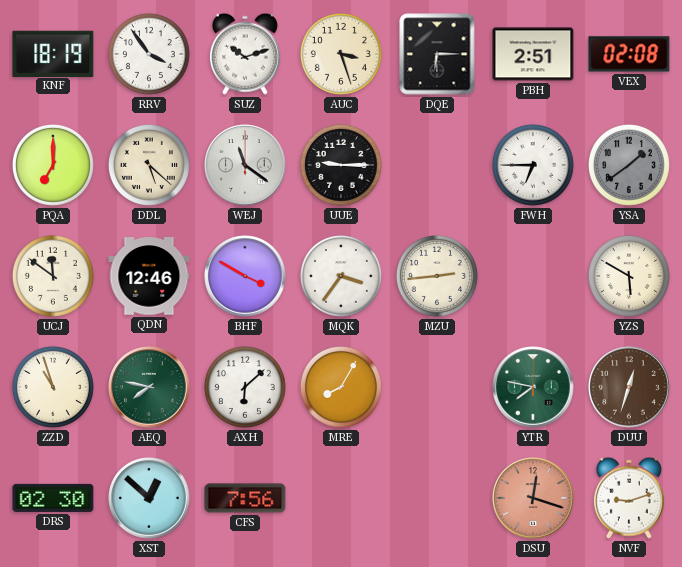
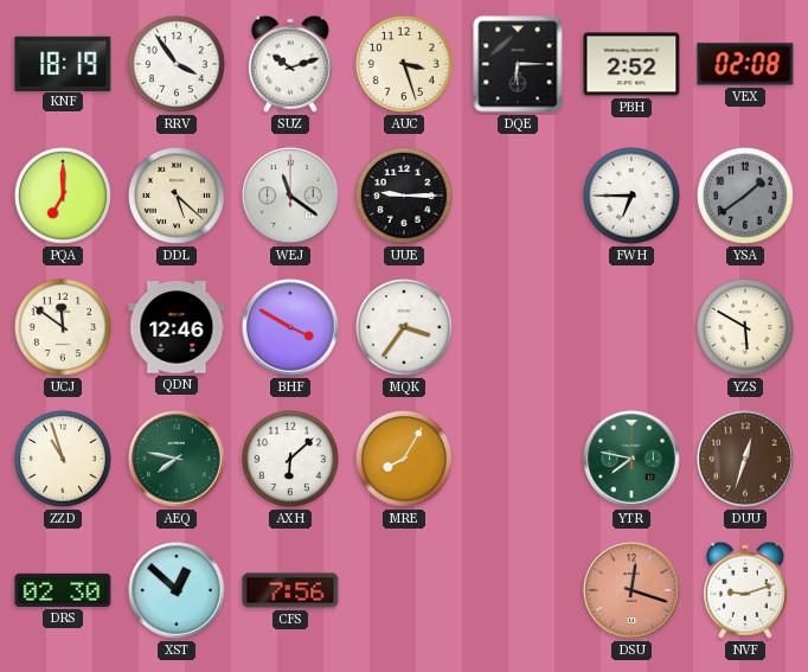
PBH: 2:51 -> 2:52
MZU: 2:44 -> none
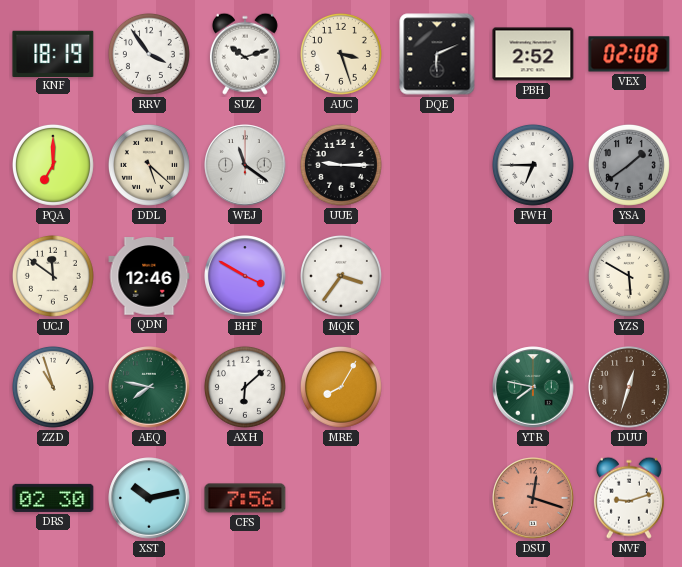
DQE: 6:15 -> 6:11
XST: 12:52 -> 10:13
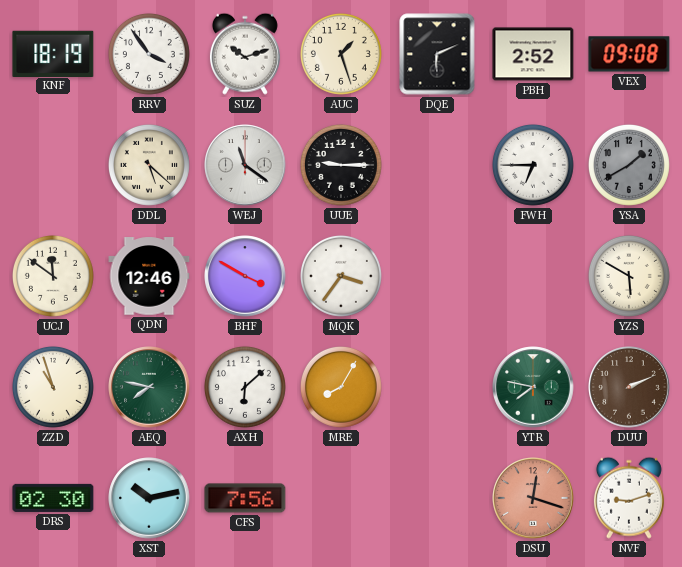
AUC: 3:27 -> 1:27
VEX: 02:08 -> 09:08
PQA: 7:00 -> none
YSA: 1:39 -> 1:40
DUU: 12:33 -> 2:11
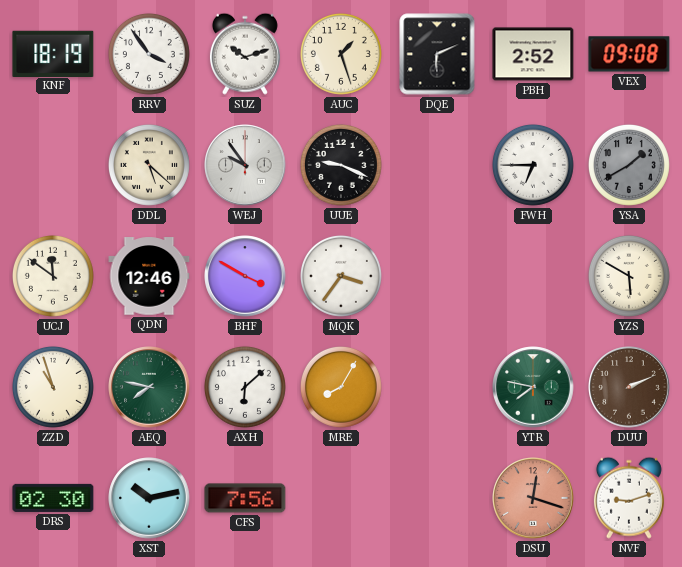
WEJ: 11:21 -> 9:54
UUE: 9:15 -> 9:19
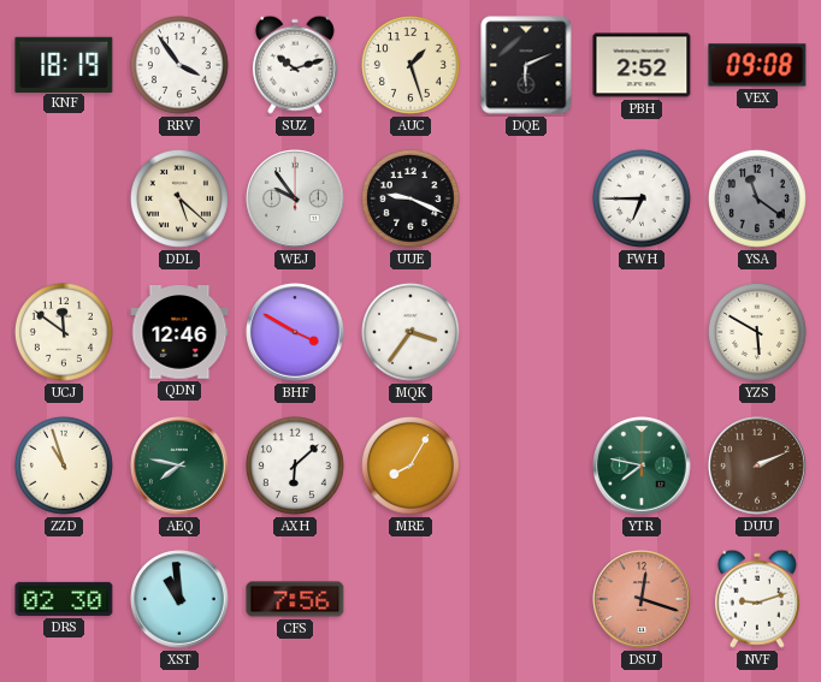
YSA: 1:40 -> 11:21
XST: 10:13 -> 10:59
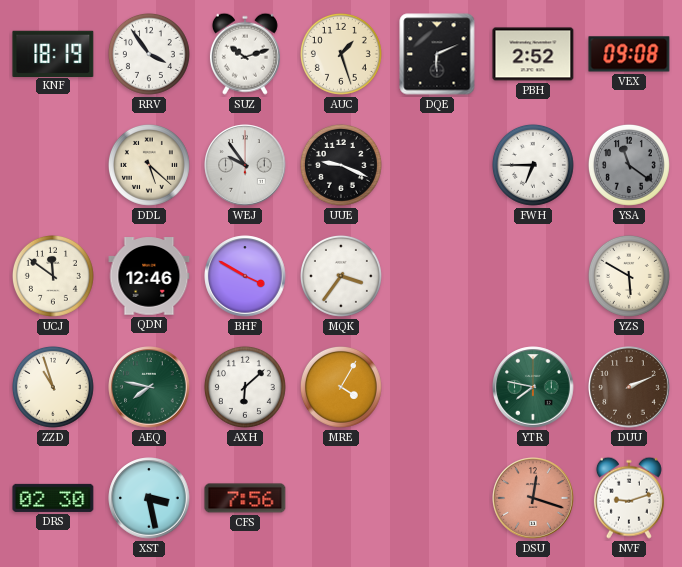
MRE: 8:05 -> 4:05
XST: 10:59 -> 3:28
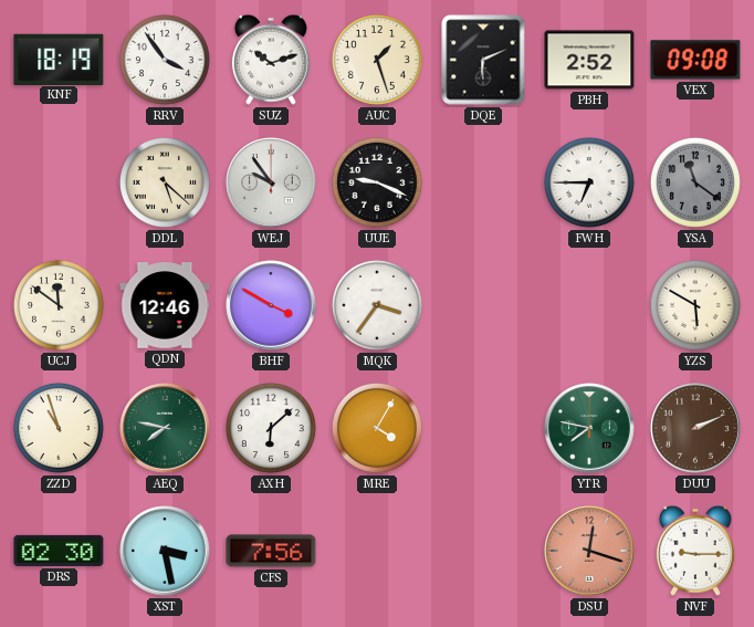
NVF: 9:12 -> 9:15
